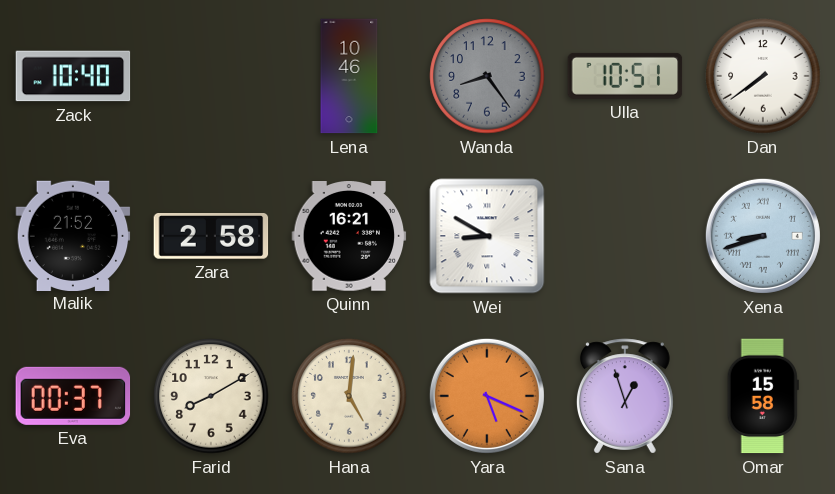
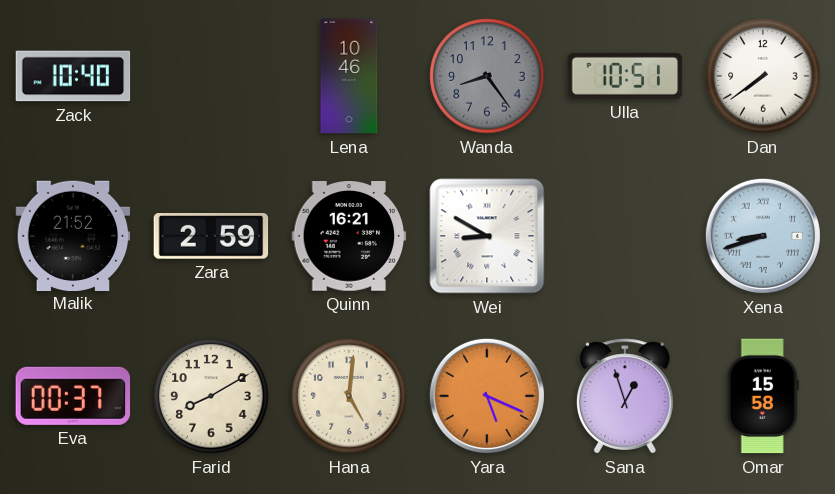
Zara: 2:58 -> 2:59
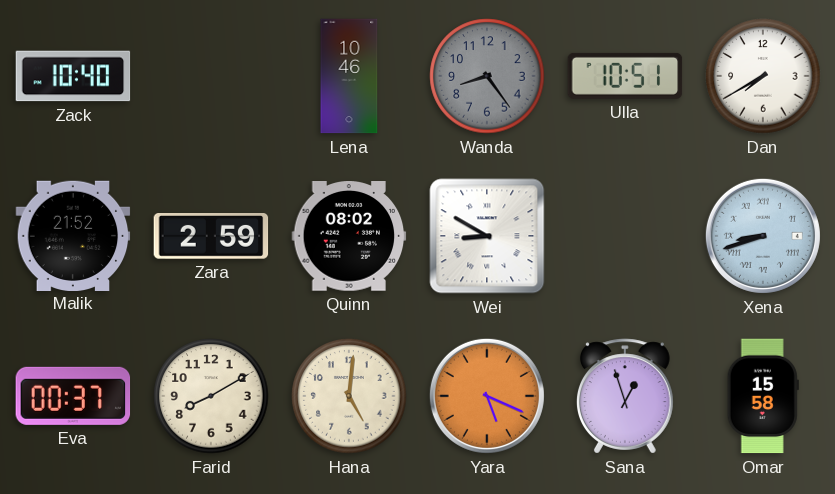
Dan: 7:39 -> 7:40
Quinn: 16:21 -> 08:02
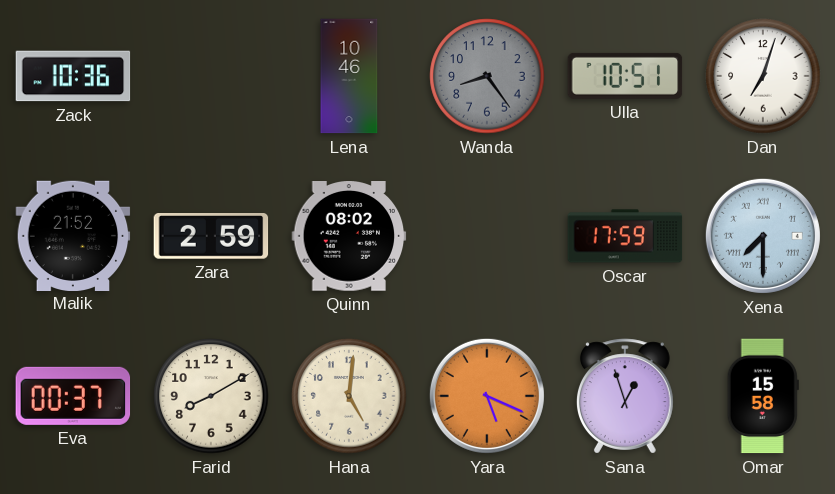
Zack: 10:40 -> 10:36
Dan: 7:40 -> 7:03
Wei: 8:50 -> none
Oscar: none -> 17:59
Xena: 8:42 -> 7:30
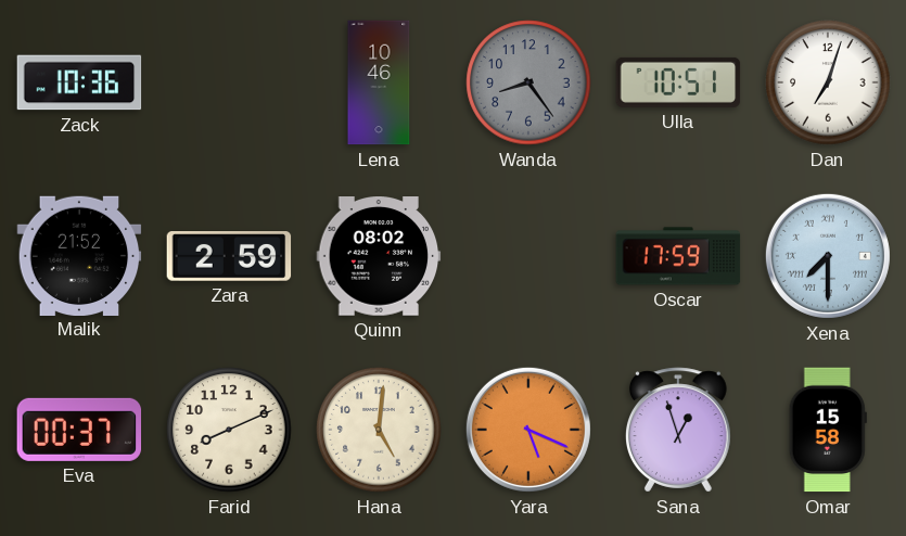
Farid: 8:10 -> 8:11
